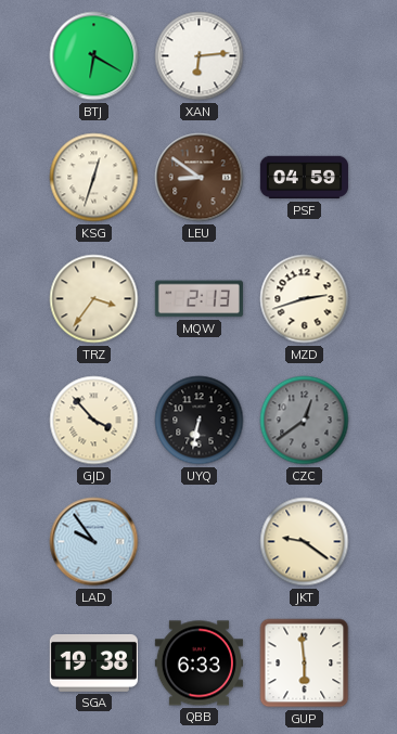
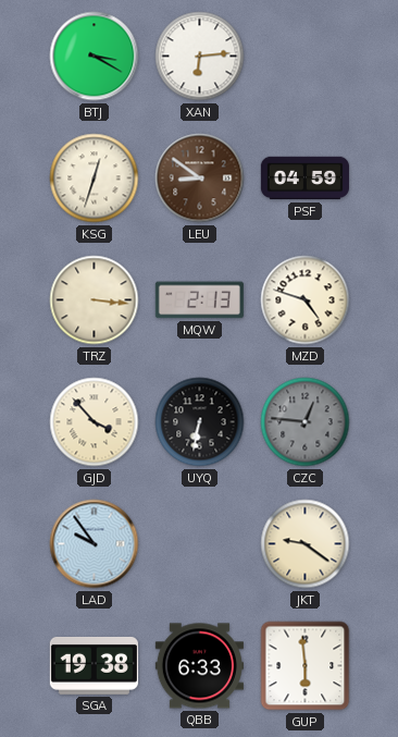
BTJ: 6:20 -> 3:20
TRZ: 3:36 -> 3:16
MZD: 2:42 -> 4:48
CZC: 12:39 -> 12:46
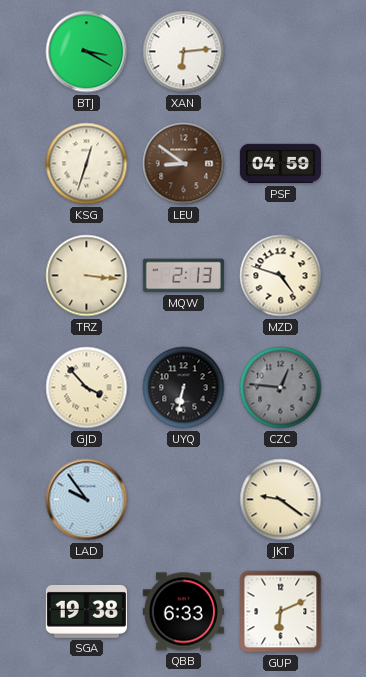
GUP: 5:59 -> 6:11
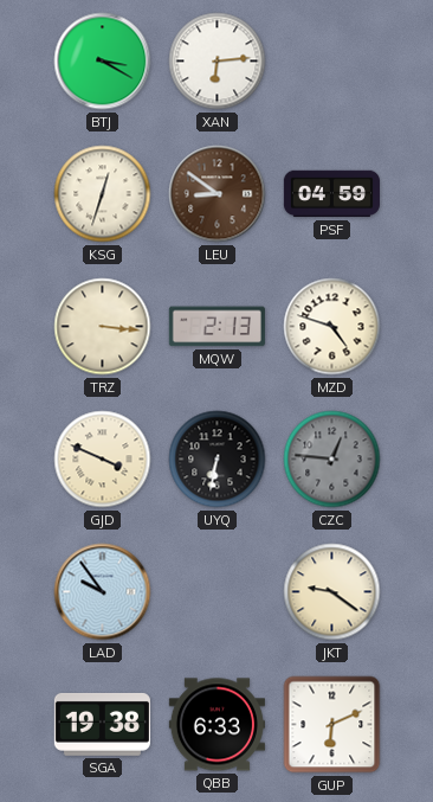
GJD: 3:53 -> 3:49
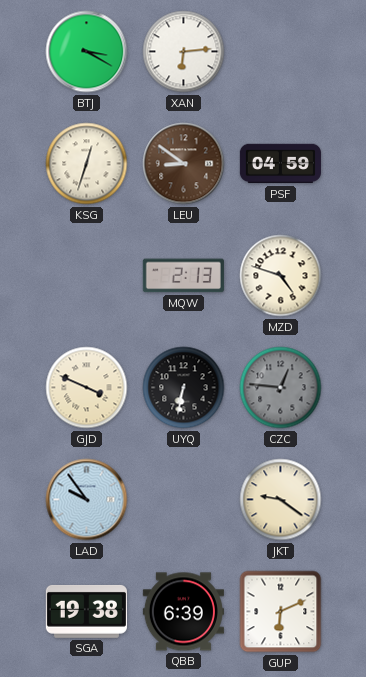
TRZ: 3:16 -> none
QBB: 6:33 -> 6:39
